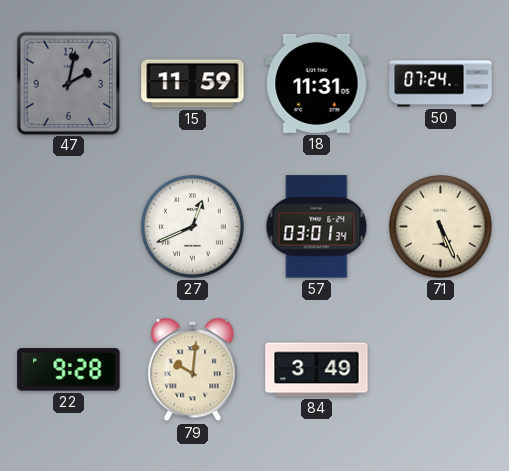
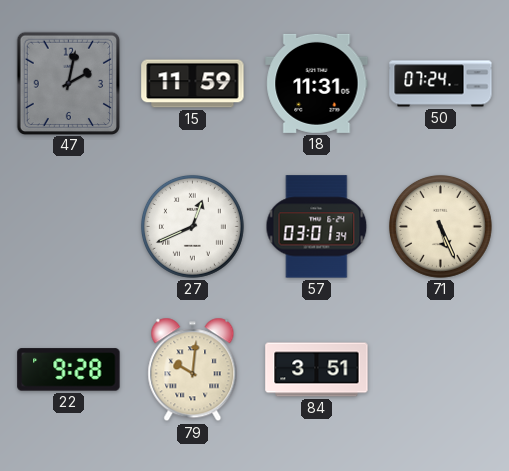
84: 3:49 -> 3:51
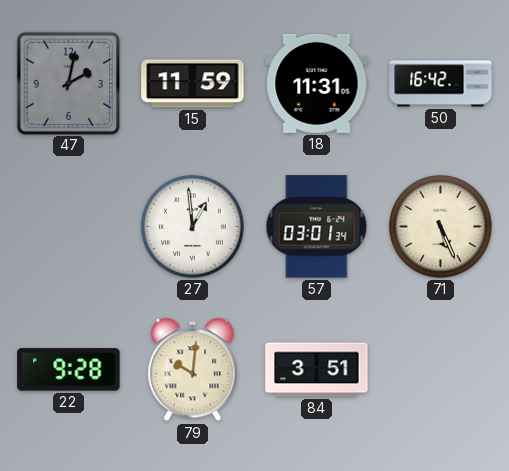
50: 07:24 -> 16:42
27: 12:41 -> 12:59
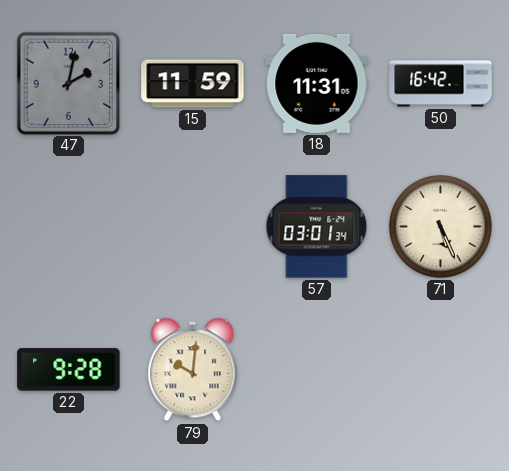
27: 12:59 -> none
84: 3:51 -> none
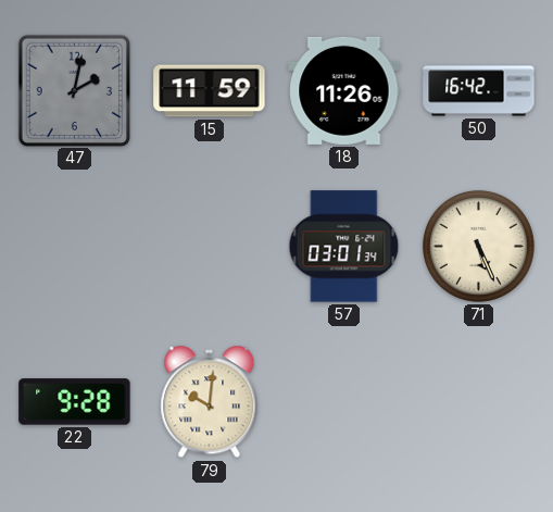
18: 11:31 -> 11:26
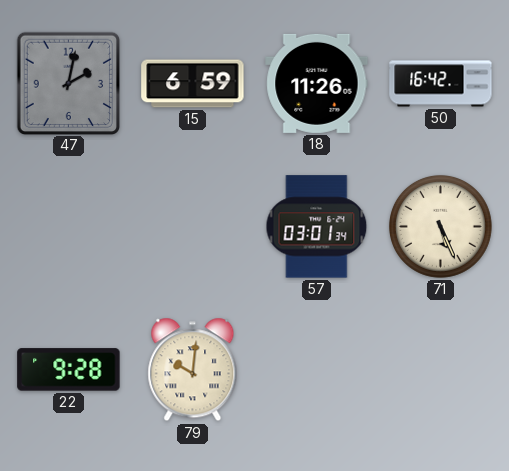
15: 11:59 -> 6:59
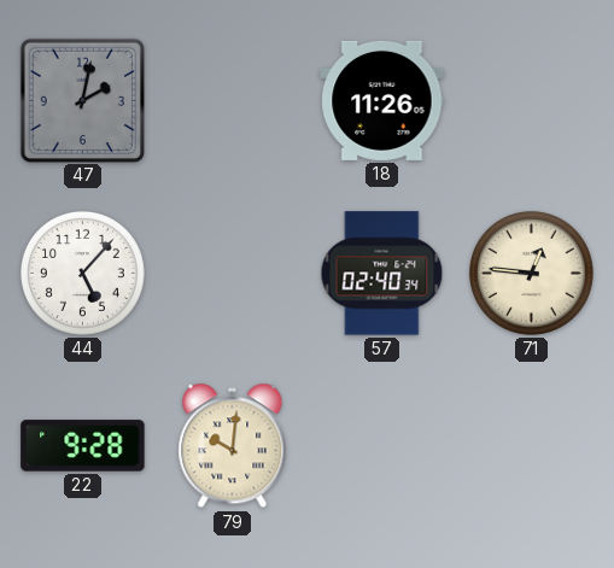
15: 6:59 -> none
50: 16:42 -> none
44: none -> 5:07
57: 03:01 -> 02:40
71: 5:26 -> 12:46
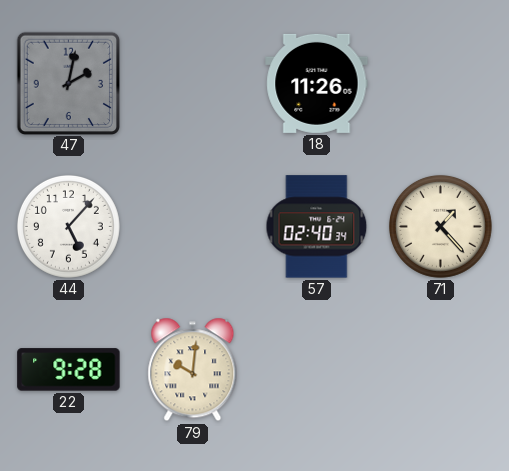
71: 12:46 -> 1:23
